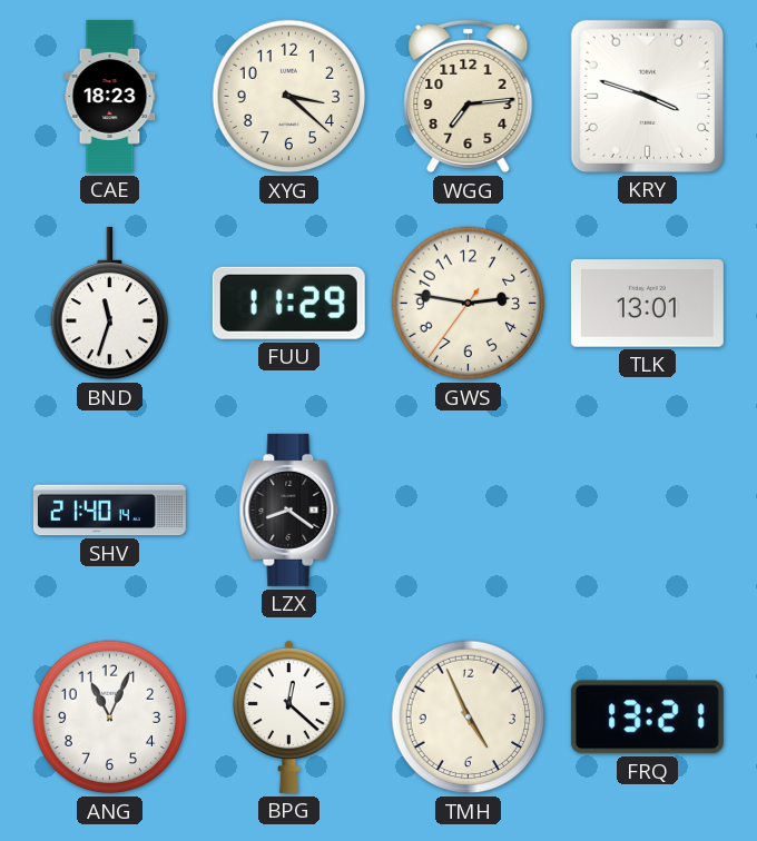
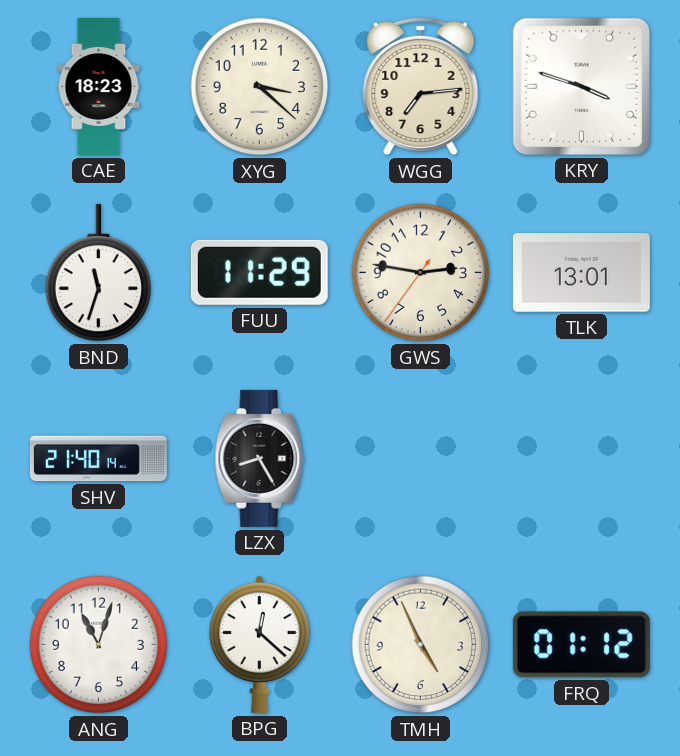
LZX: 8:21 -> 8:25
ANG: 11:04 -> 11:03
FRQ: 13:21 -> 01:12
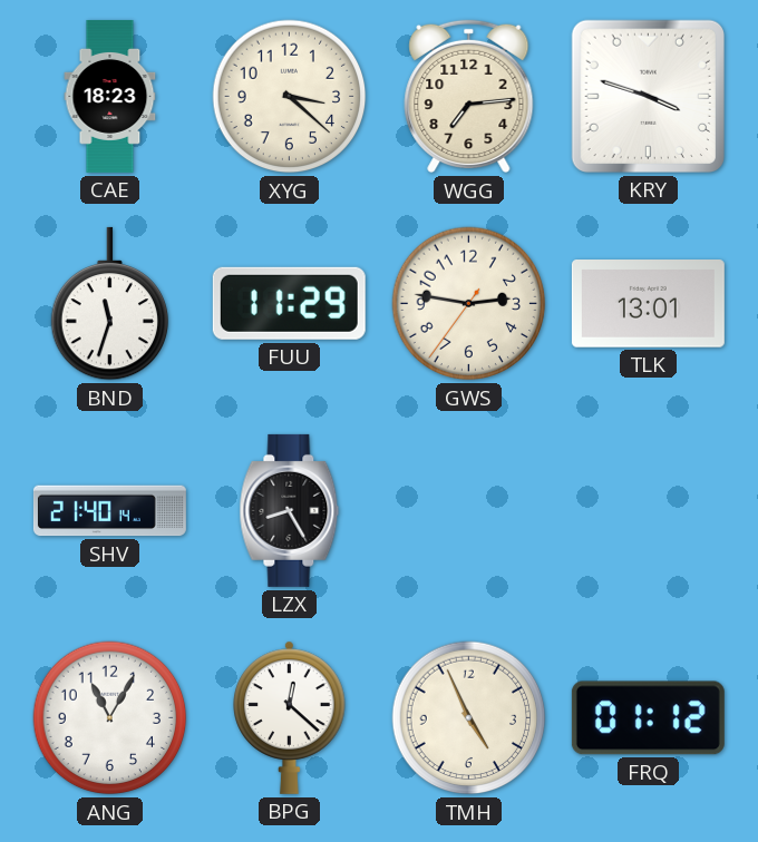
ANG: 11:03 -> 11:05
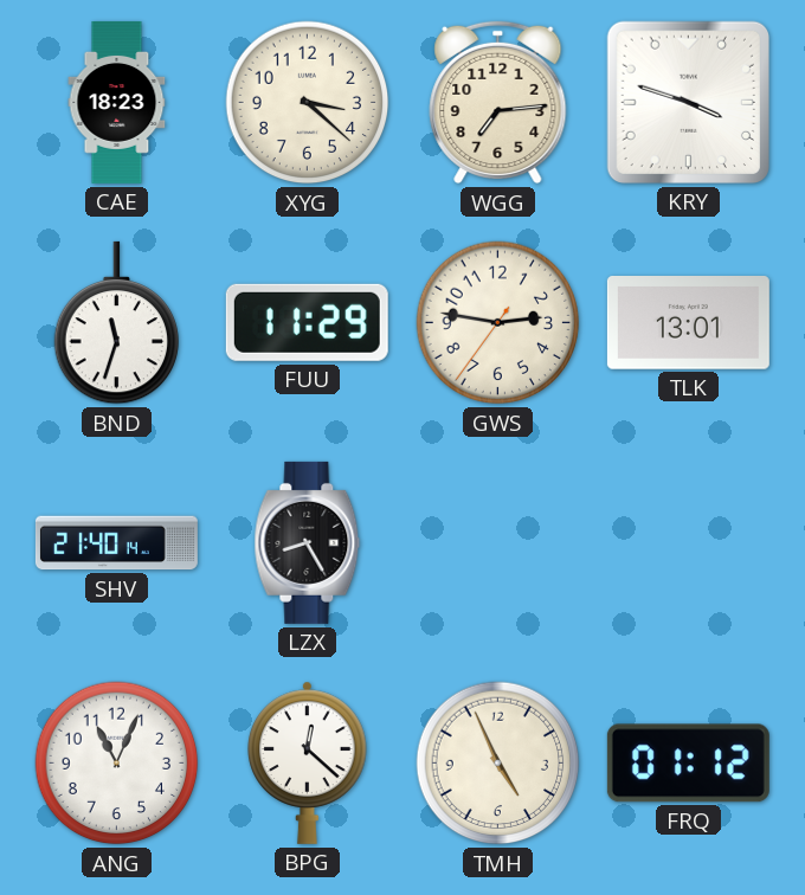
ANG: 11:05 -> 11:04
